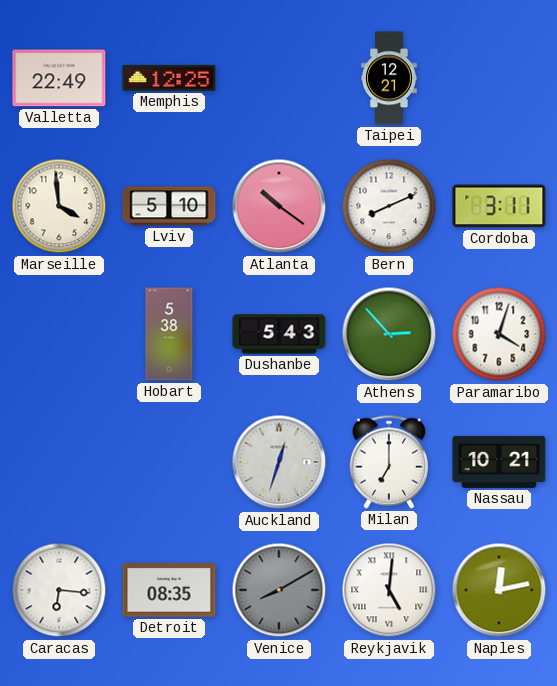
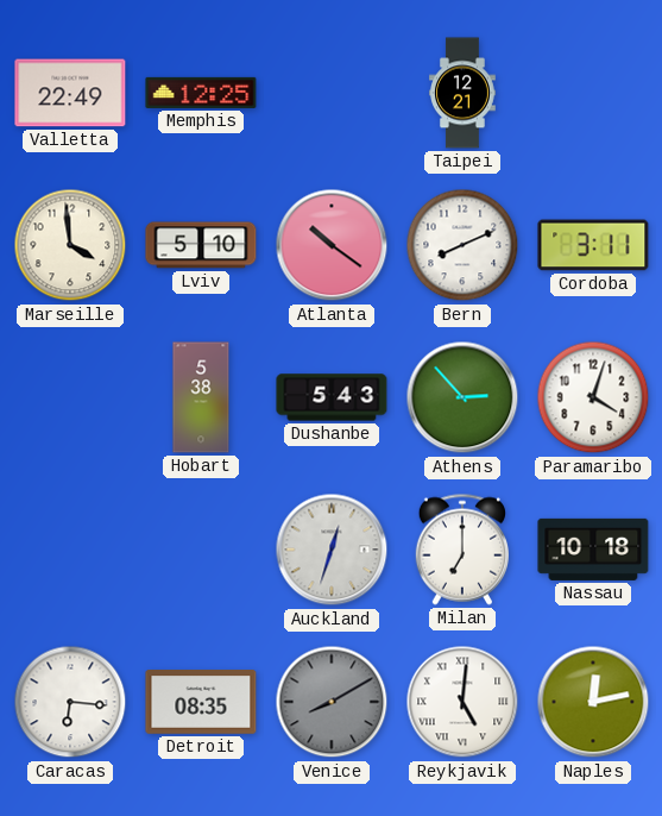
Nassau: 10:21 -> 10:18
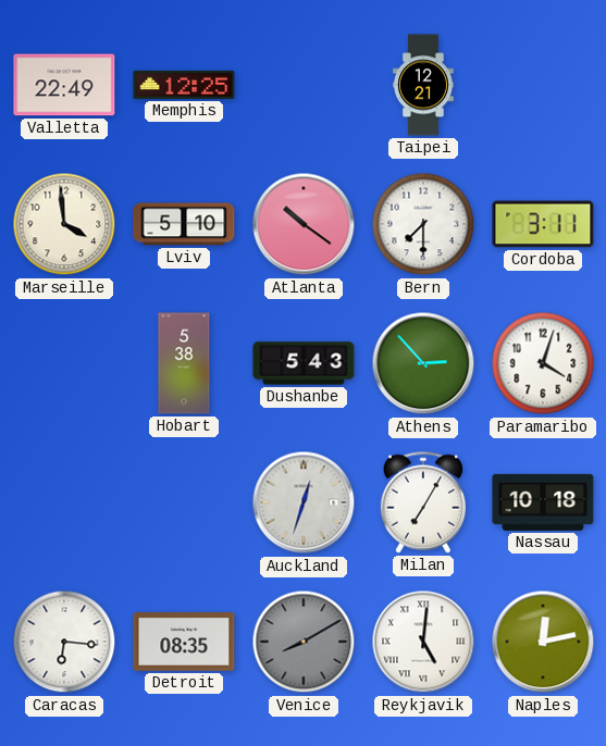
Bern: 8:11 -> 7:30
Milan: 7:00 -> 7:05
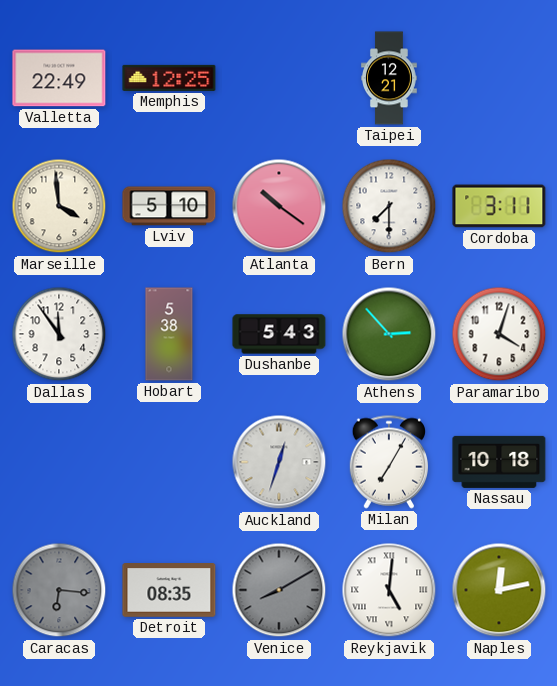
Dallas: none -> 11:54
Caracas dial: white -> grey
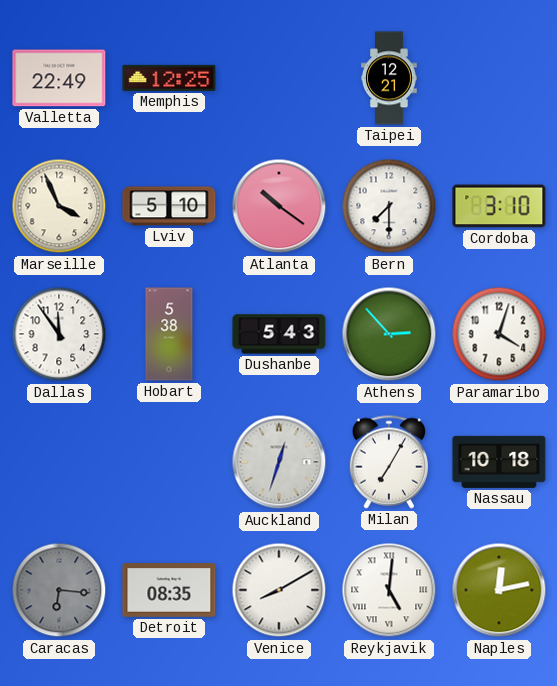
Marseille: 3:59 -> 3:56
Cordoba: 3:11 -> 3:10
Venice dial: grey -> white
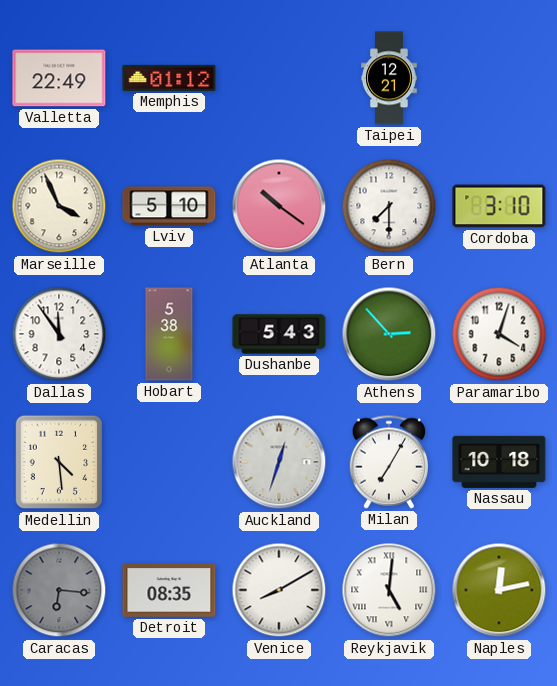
Memphis: 12:25 -> 01:12
Medellin: none -> 4:29
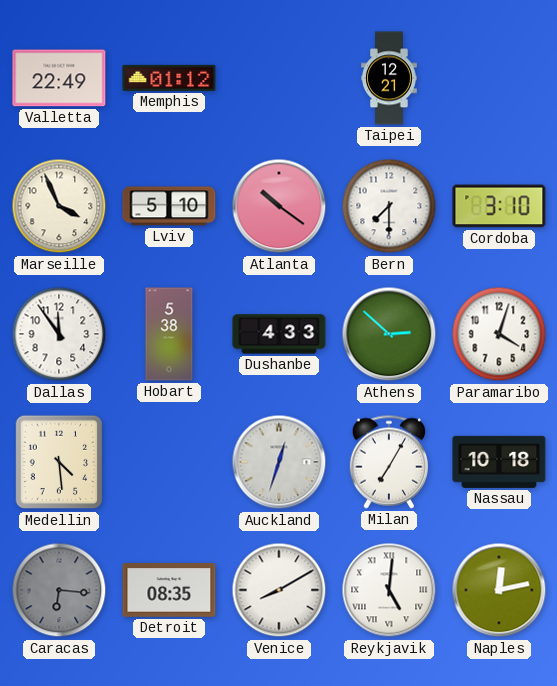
Dushanbe: 5:43 -> 4:33
Athens: 2:53 -> 2:52
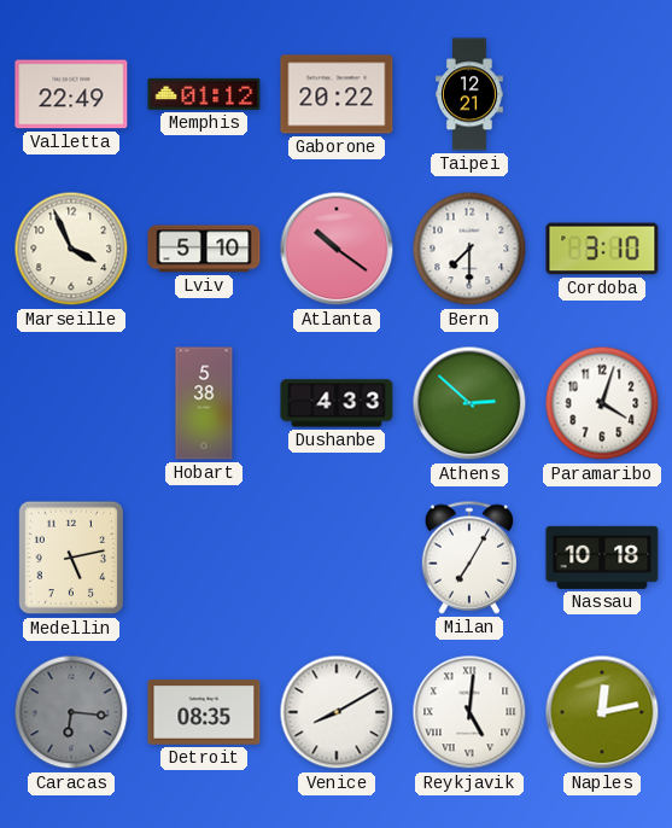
Gaborone: none -> 20:22
Dallas: 11:54 -> none
Medellin: 4:29 -> 5:13
Auckland: 12:33 -> none
